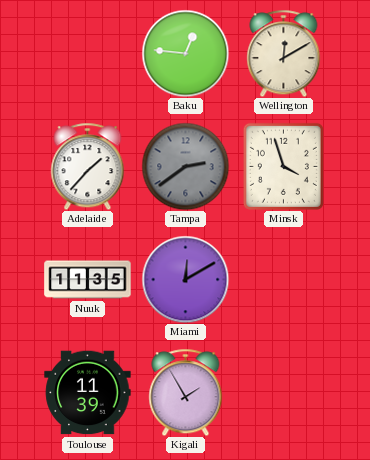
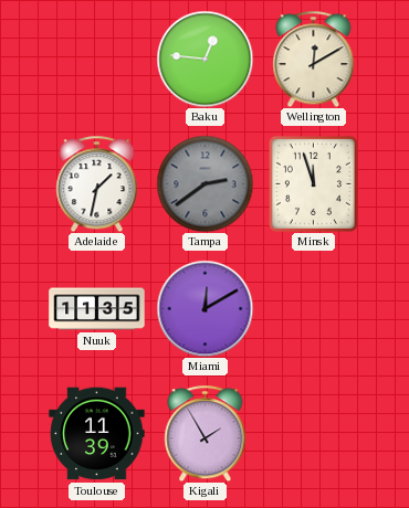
Adelaide: 1:37 -> 1:32
Minsk: 3:57 -> 11:57
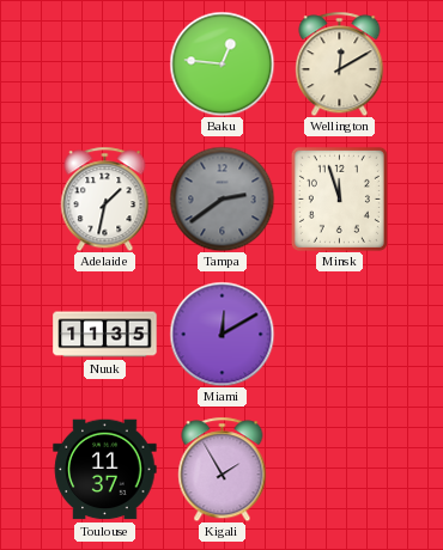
Toulouse: 11:39 -> 11:37
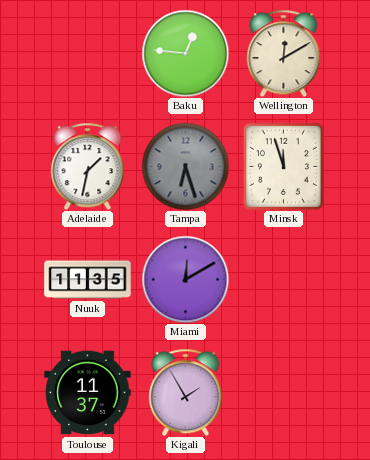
Tampa: 2:39 -> 6:27
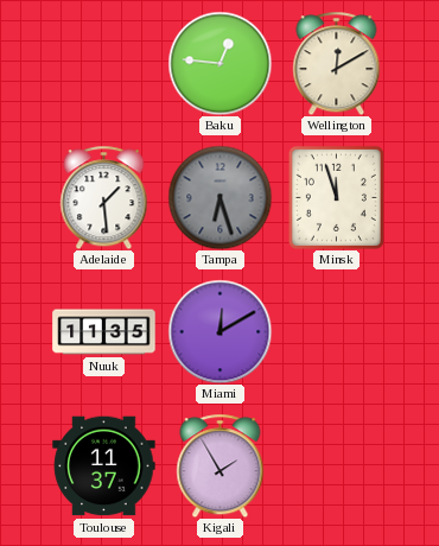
Adelaide: 1:32 -> 1:29
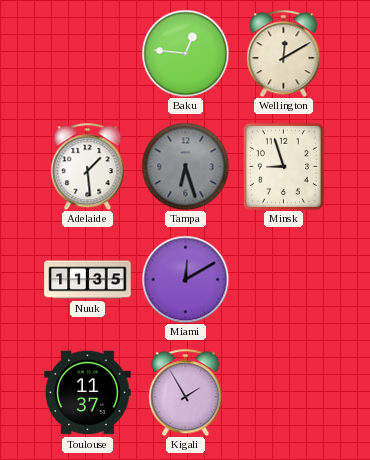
Minsk: 11:57 -> 8:57
